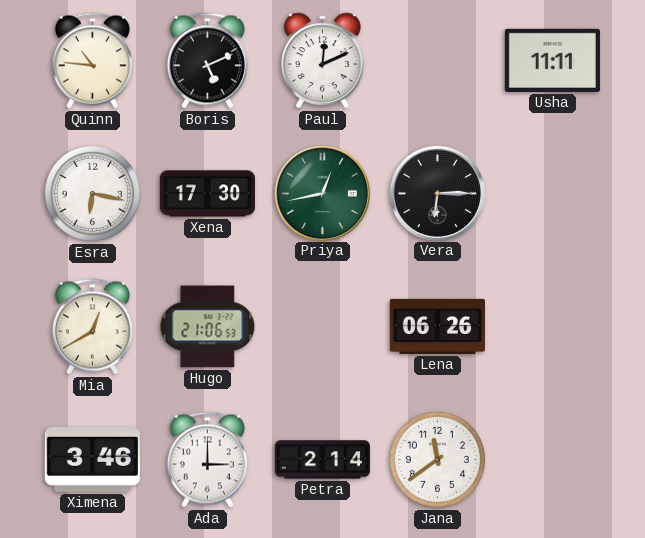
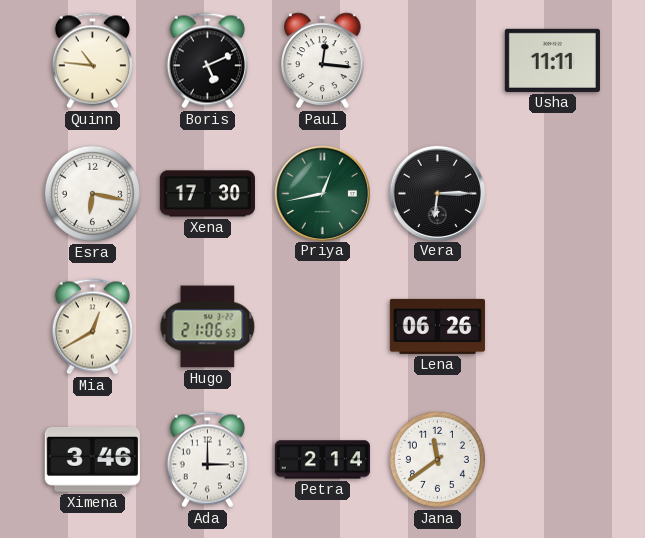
Paul: 12:11 -> 12:16
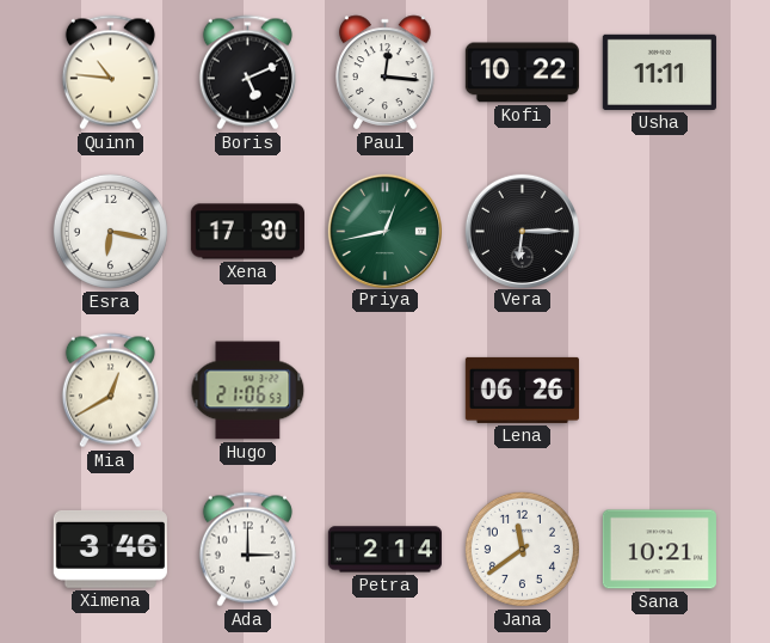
Kofi: none -> 10:22
Sana: none -> 10:21
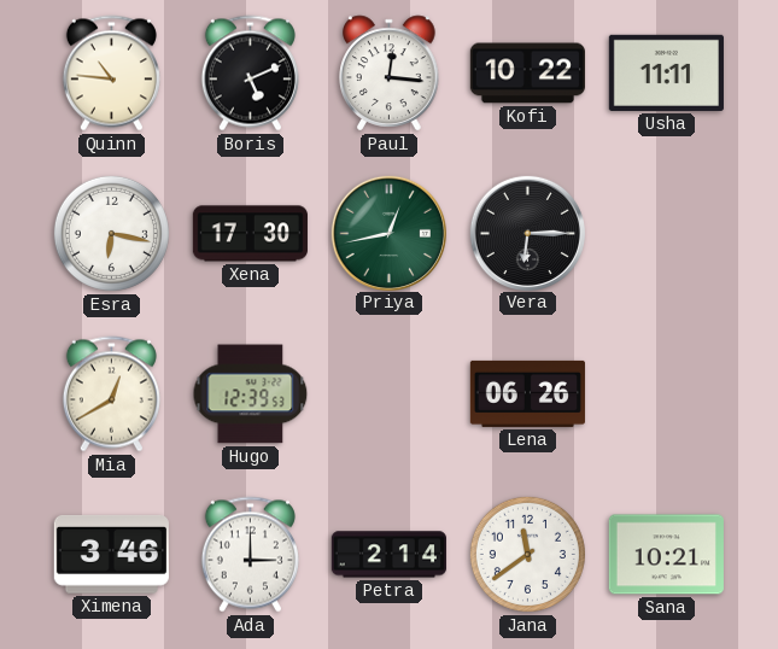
Hugo: 21:06 -> 12:39
